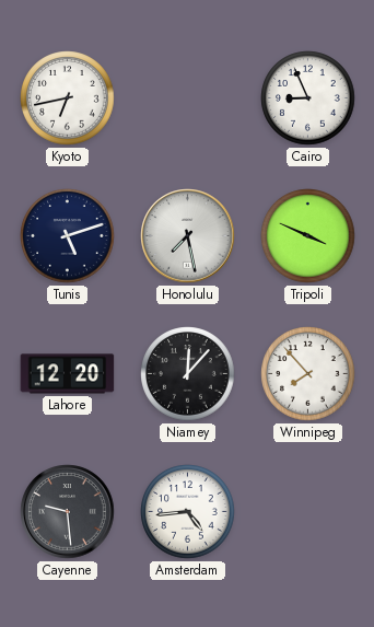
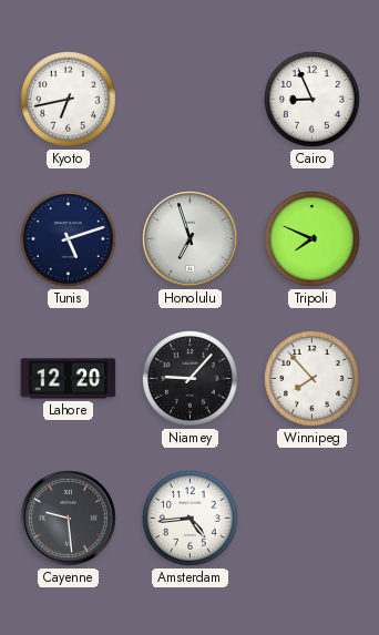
Honolulu: 7:28 -> 6:57
Tripoli: 3:49 -> 7:49
Niamey: 12:07 -> 9:07
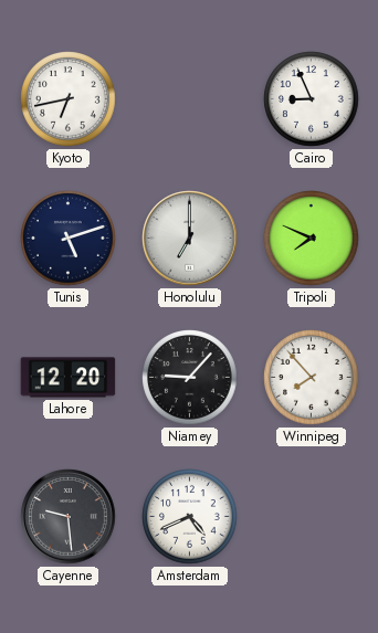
Honolulu: 6:57 -> 7:00
Amsterdam: 4:44 -> 4:41
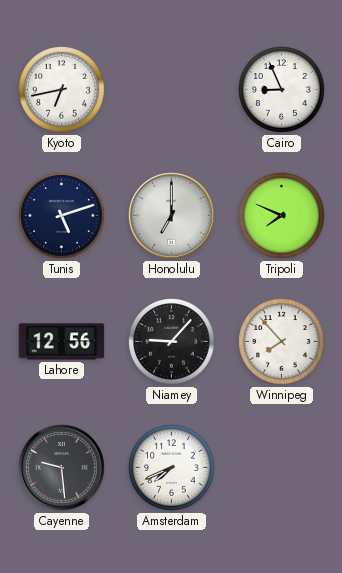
Lahore: 12:20 -> 12:56
Amsterdam: 4:41 -> 7:41
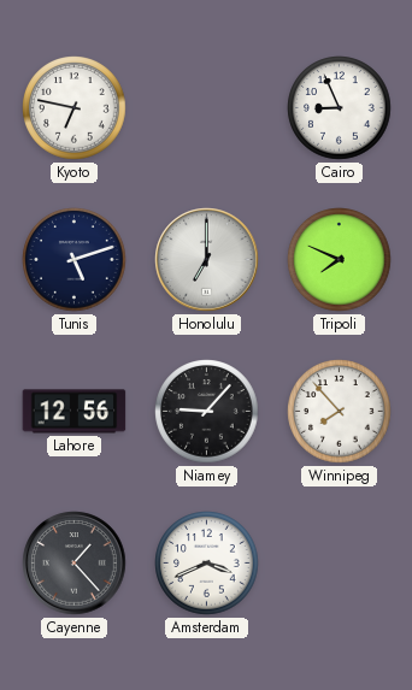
Kyoto: 6:43 -> 6:47
Cayenne: 9:29 -> 1:23
Amsterdam: 7:41 -> 3:41
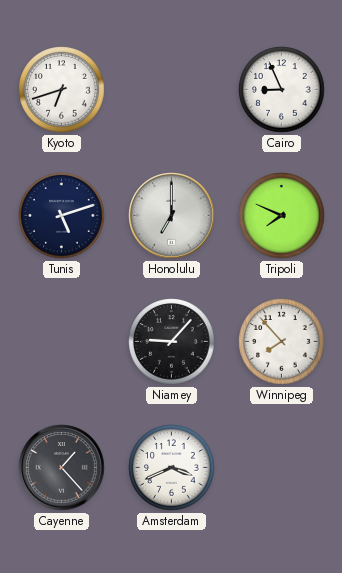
Kyoto: 6:47 -> 6:42
Lahore: 12:56 -> none
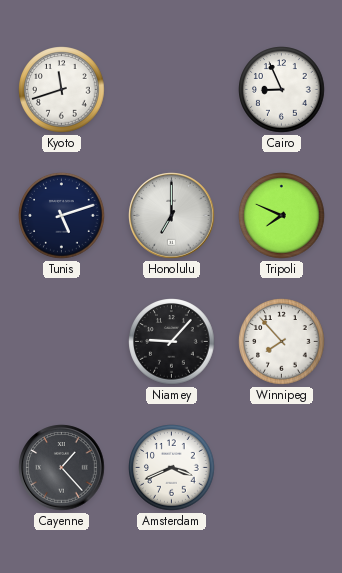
Kyoto: 6:42 -> 11:42
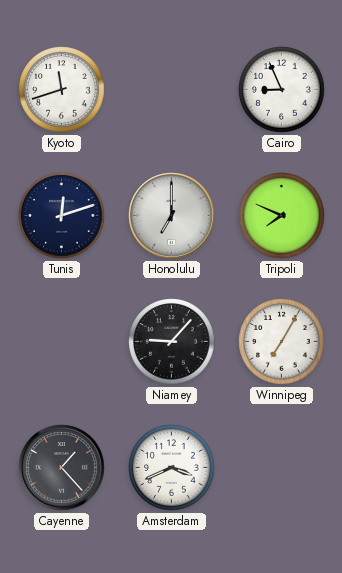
Tunis: 5:12 -> 12:12
Winnipeg: 7:53 -> 7:05
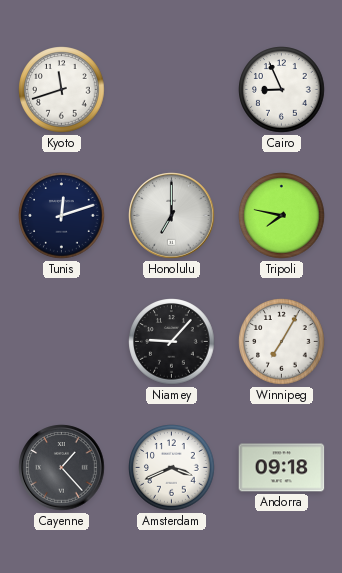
Tripoli: 7:49 -> 7:47
Andorra: none -> 09:18
